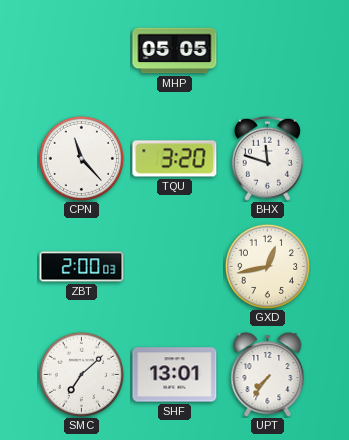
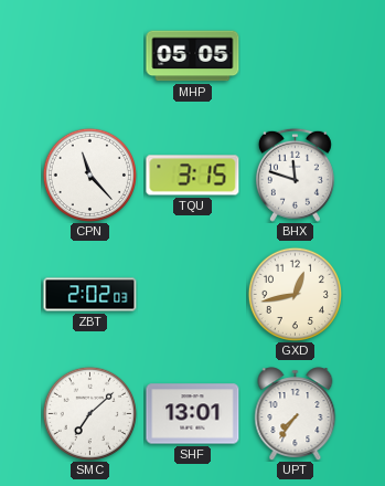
TQU: 3:20 -> 3:15
ZBT: 2:00 -> 2:02
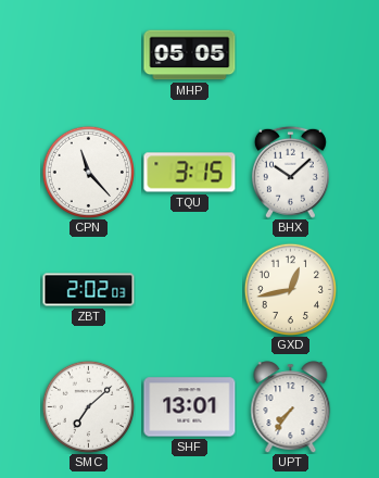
BHX: 11:48 -> 10:08
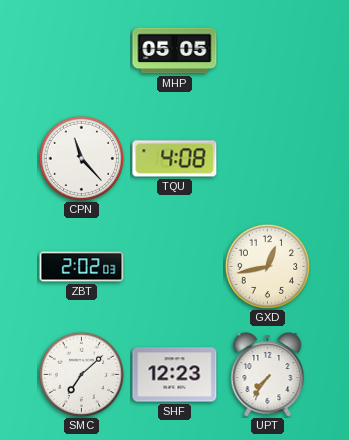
TQU: 3:15 -> 4:08
BHX: 10:08 -> none
SHF: 13:01 -> 12:23
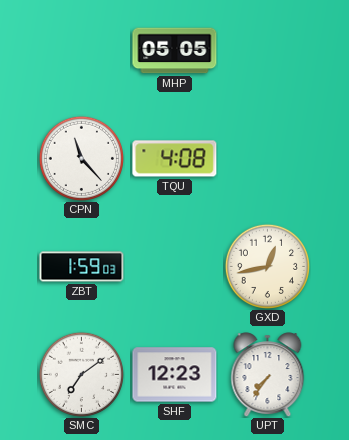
ZBT: 2:02 -> 1:59
SMC: 7:08 -> 7:09
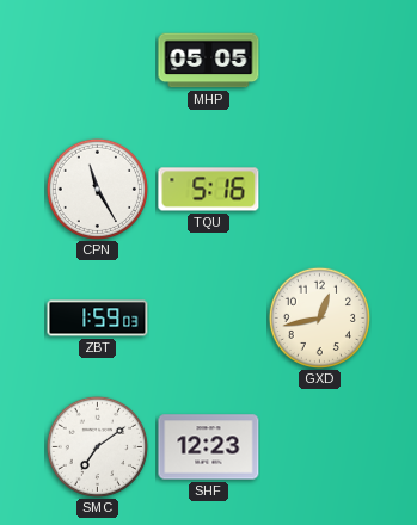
CPN: 11:23 -> 11:25
TQU: 4:08 -> 5:16
UPT: 7:36 -> none
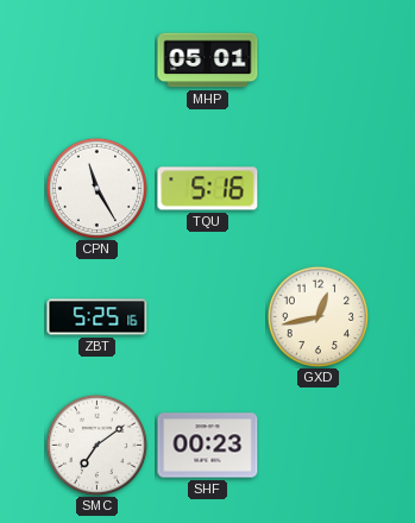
MHP: 05:05 -> 05:01
ZBT: 1:59 -> 5:25
SHF: 12:23 -> 00:23
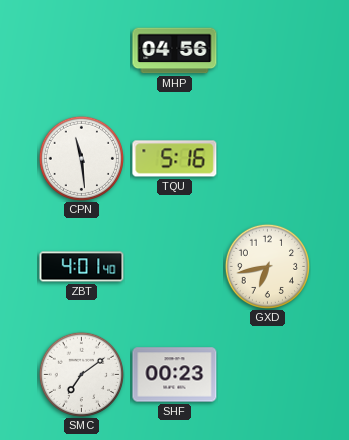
MHP: 05:01 -> 04:56
CPN: 11:25 -> 11:29
ZBT: 5:25 -> 4:01
GXD: 12:43 -> 6:43
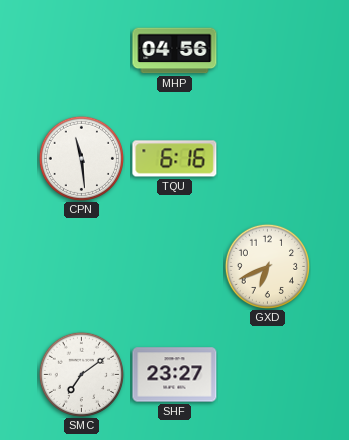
TQU: 5:16 -> 6:16
ZBT: 4:01 -> none
GXD: 6:43 -> 6:41
SHF: 00:23 -> 23:27
